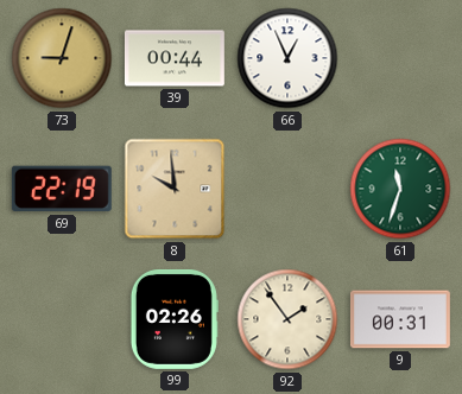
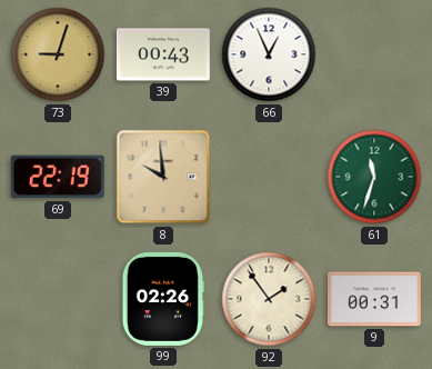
39: 00:44 -> 00:43
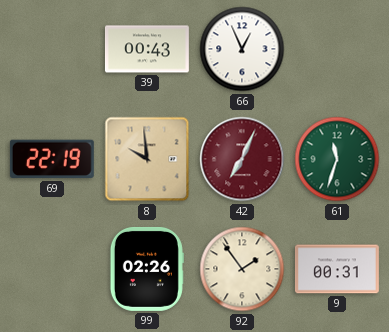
73: 9:03 -> none
42: none -> 7:04
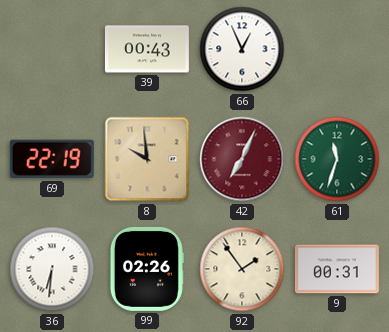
36: none -> 6:31
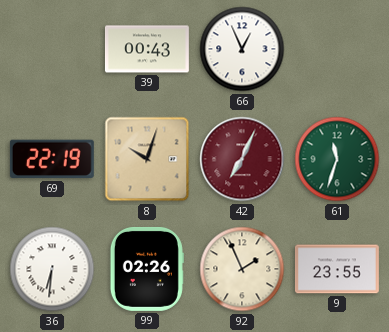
8: 9:59 -> 10:03
92: 1:54 -> 1:56
9: 00:31 -> 23:55
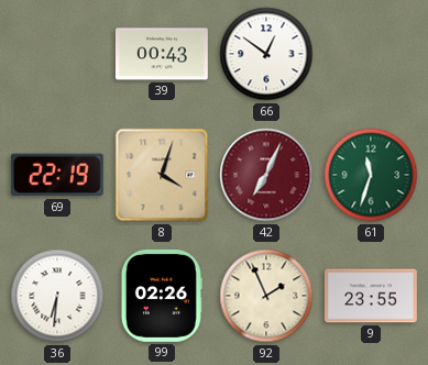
66: 12:56 -> 12:51
8: 10:03 -> 4:03
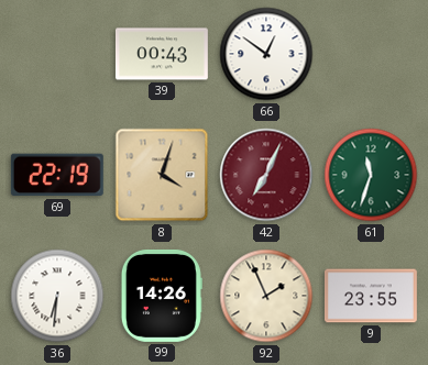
99: 02:26 -> 14:26
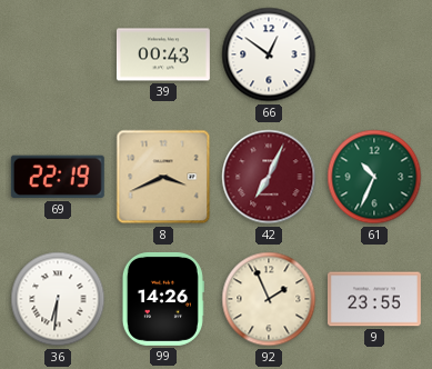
8: 4:03 -> 3:41
61: 11:33 -> 10:34
